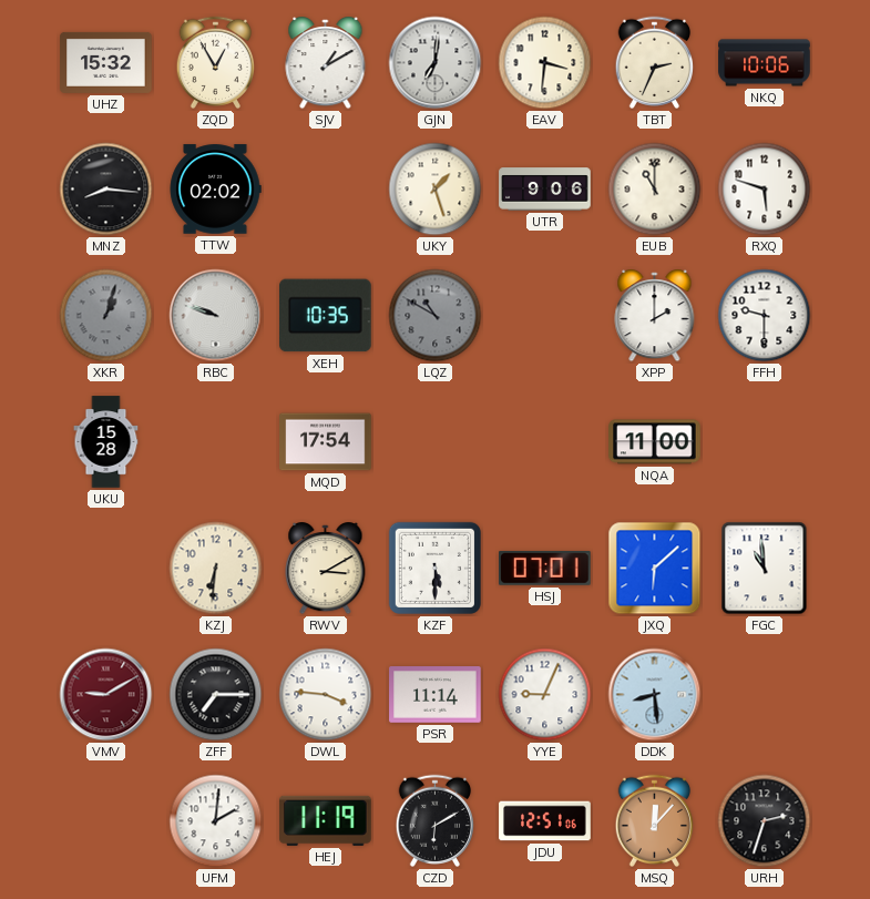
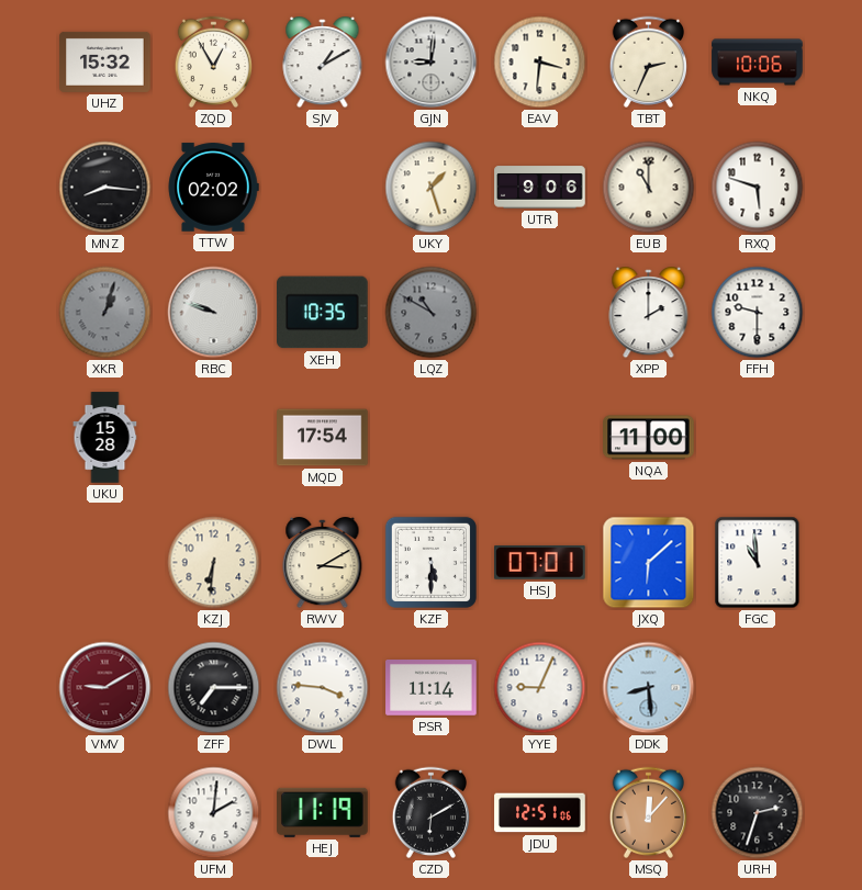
GJN: 7:01 -> 9:01
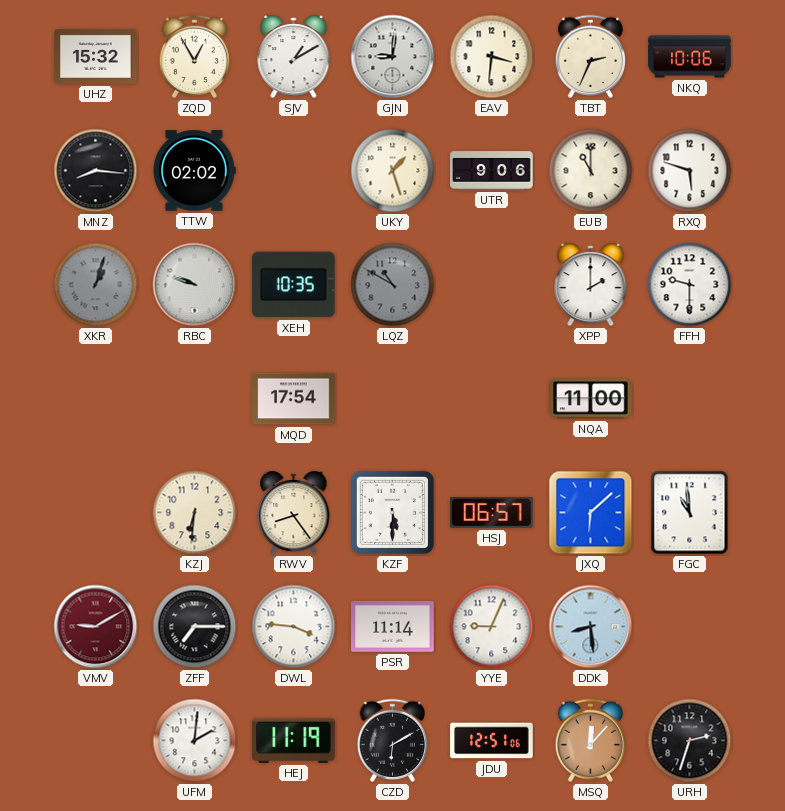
UKU: 15:28 -> none
RWV: 3:10 -> 8:24
HSJ: 07:01 -> 06:57
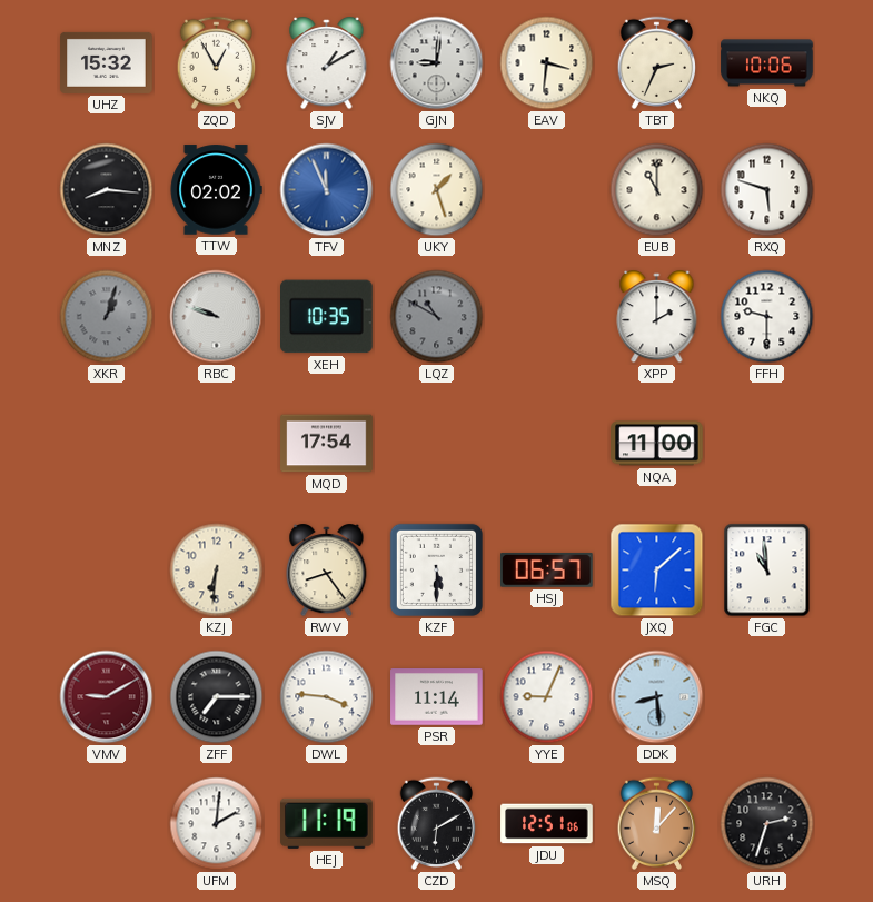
TFV: none -> 11:56
UTR: 9:06 -> none
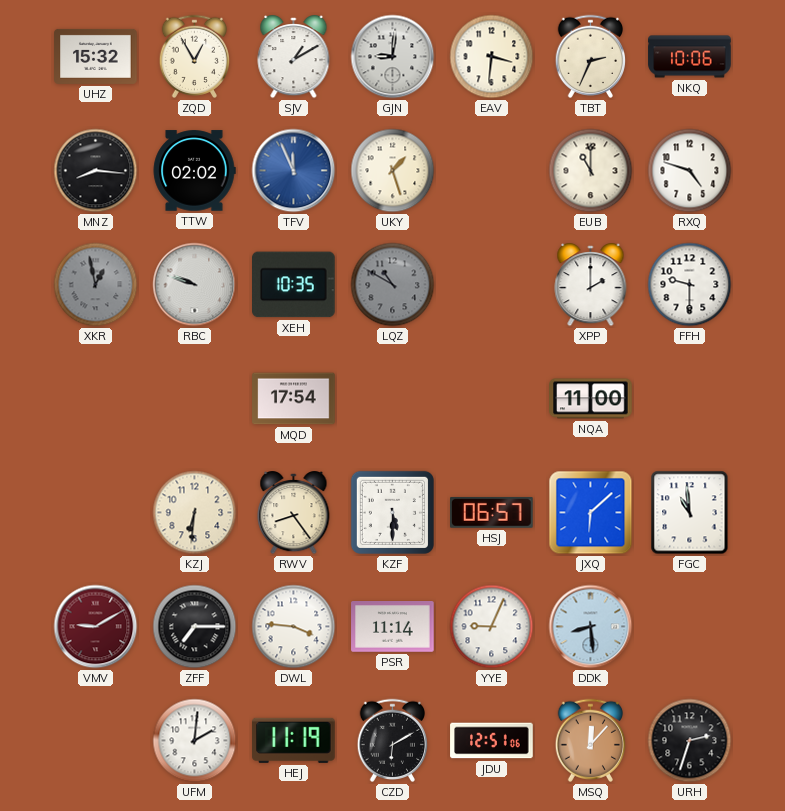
RXQ: 5:48 -> 4:48
XKR: 1:03 -> 12:58
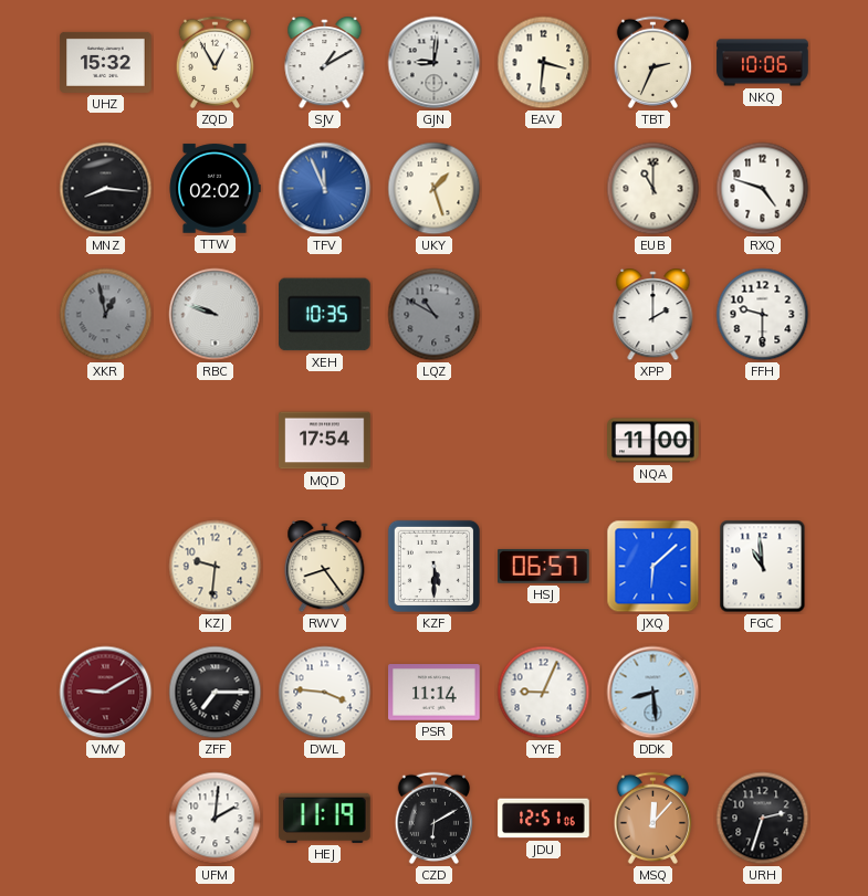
KZJ: 6:31 -> 9:31
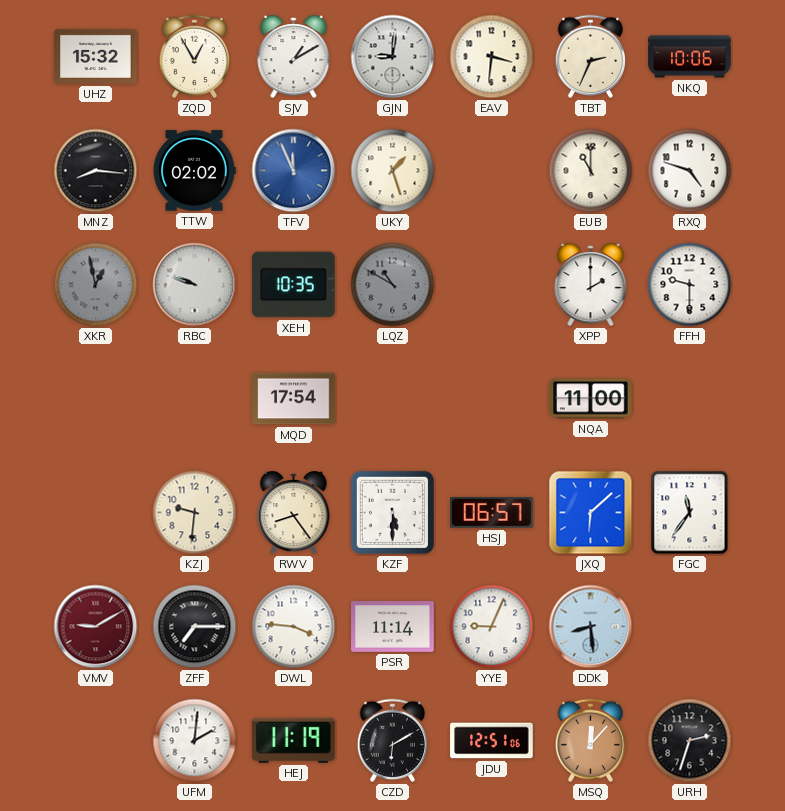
FGC: 10:59 -> 11:36
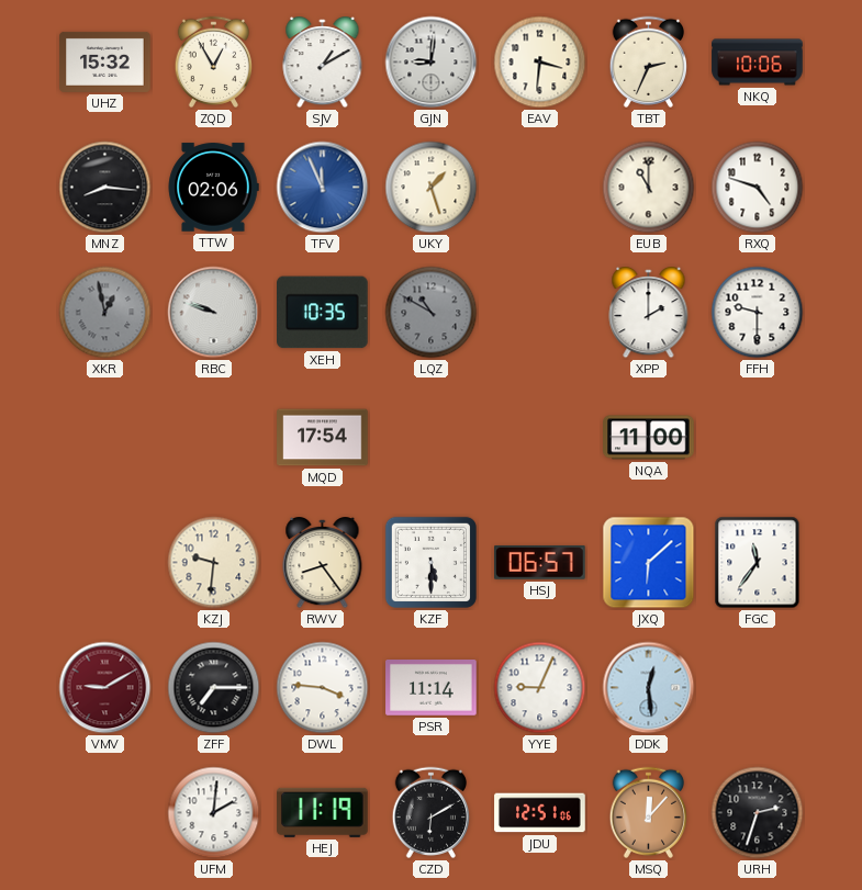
TTW: 02:02 -> 02:06
DDK: 8:29 -> 12:29
